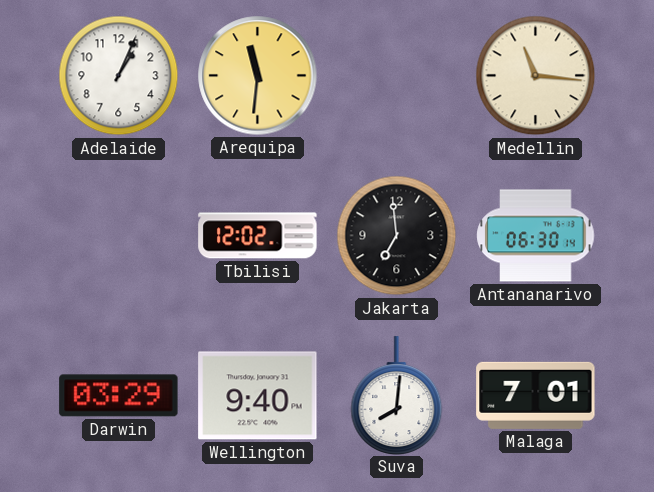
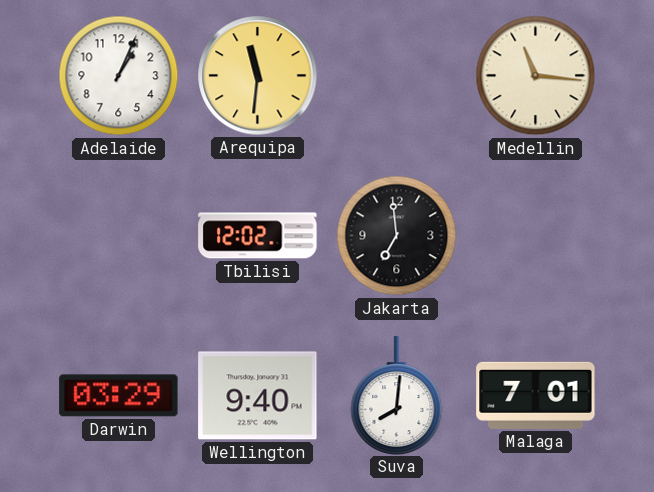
Antananarivo: 06:30 -> none
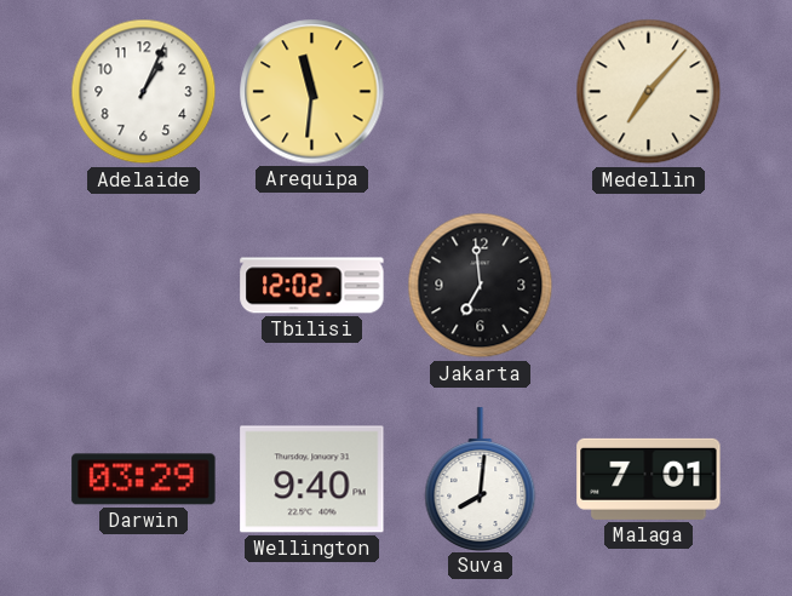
Medellin: 11:16 -> 7:07
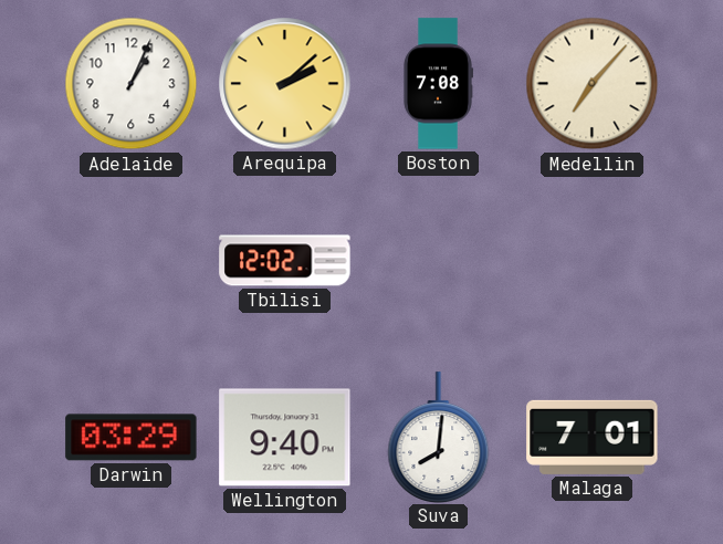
Arequipa: 11:31 -> 2:08
Boston: none -> 7:08
Jakarta: 6:59 -> none
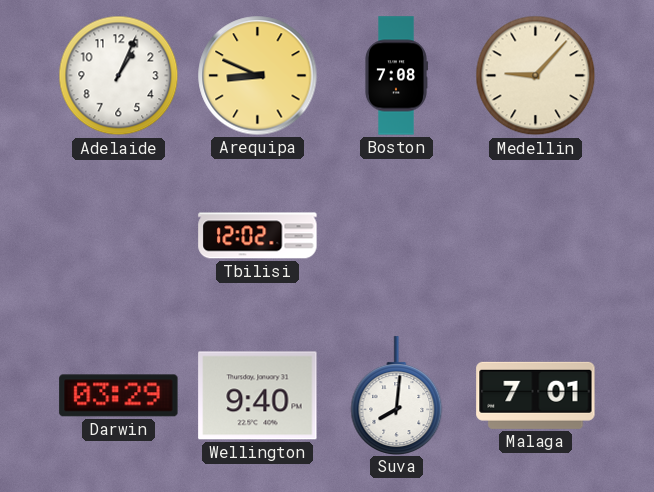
Arequipa: 2:08 -> 8:49
Medellin: 7:07 -> 9:07
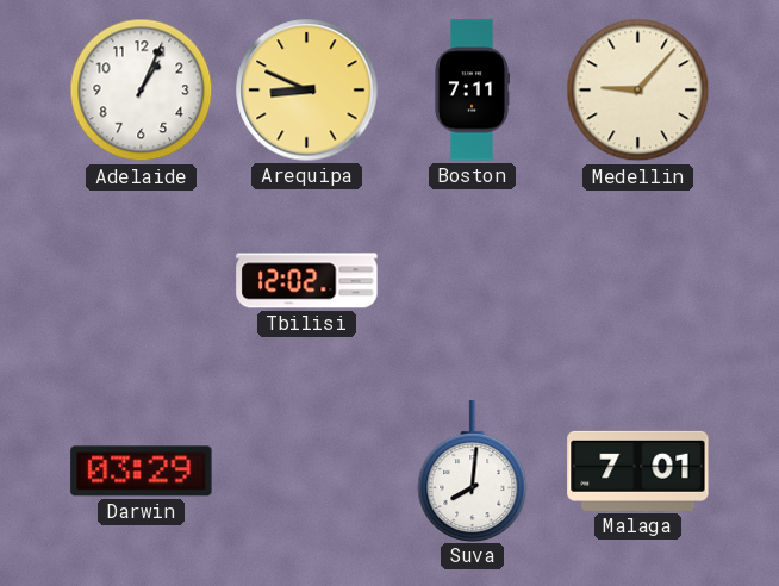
Boston: 7:08 -> 7:11
Wellington: 9:40 -> none
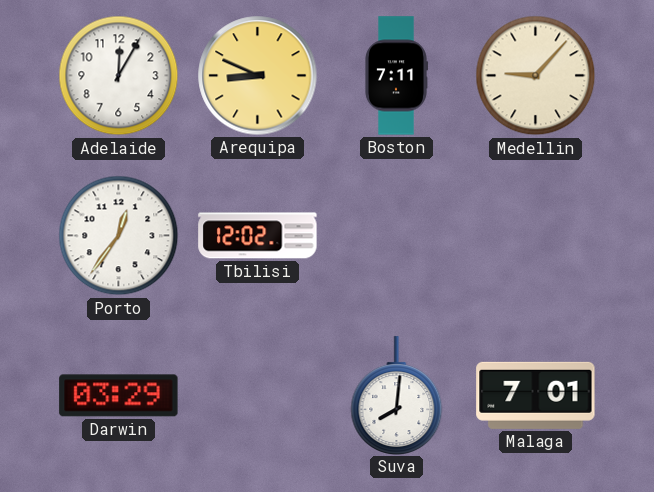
Adelaide: 1:04 -> 12:05
Porto: none -> 12:36
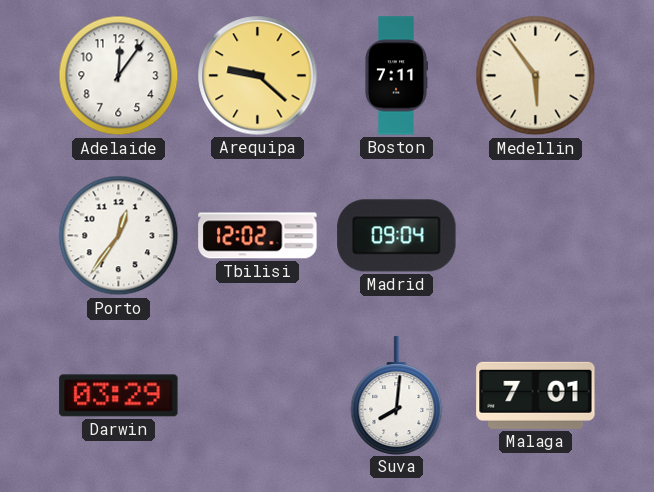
Adelaide: 12:05 -> 12:06
Arequipa: 8:49 -> 9:22
Medellin: 9:07 -> 5:54
Madrid: none -> 09:04
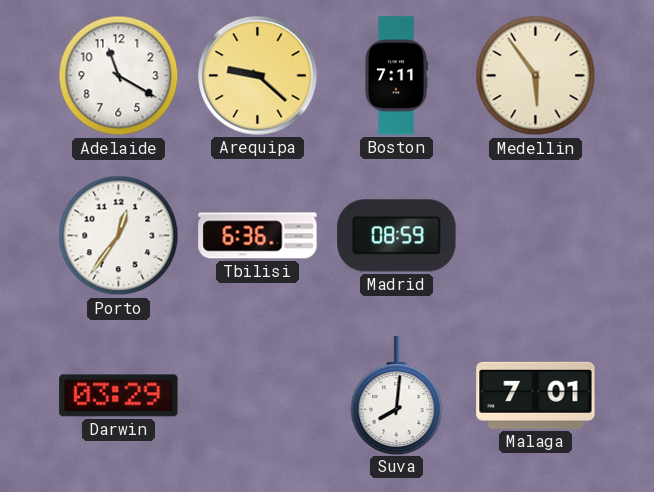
Adelaide: 12:06 -> 11:20
Tbilisi: 12:02 -> 6:36
Madrid: 09:04 -> 08:59
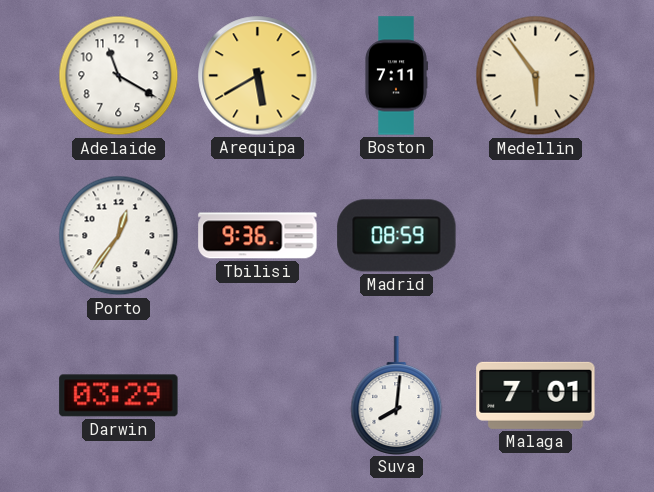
Arequipa: 9:22 -> 5:40
Tbilisi: 6:36 -> 9:36
